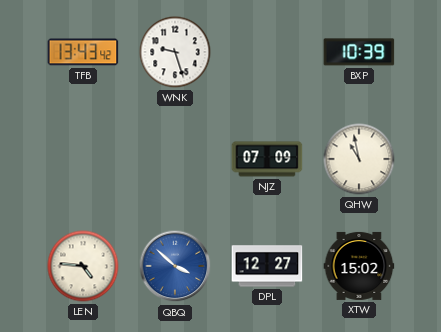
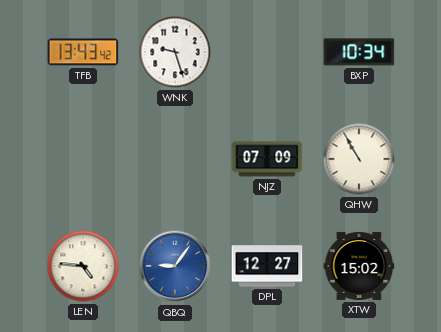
BXP: 10:39 -> 10:34
QHW: 10:58 -> 10:55
QBQ: 3:52 -> 9:06
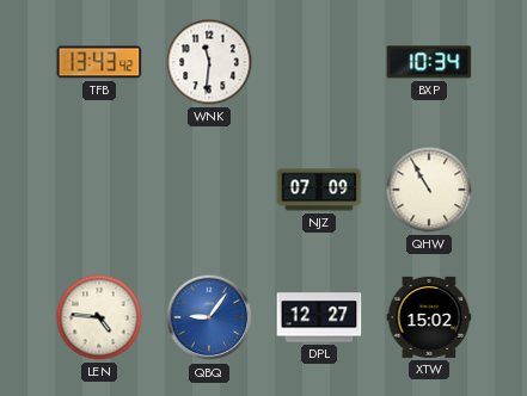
WNK: 9:27 -> 11:31
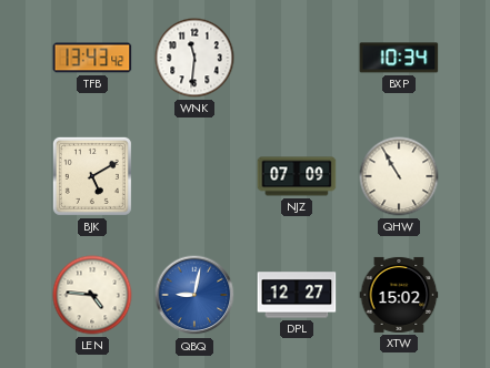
BJK: none -> 5:10
QBQ: 9:06 -> 9:02
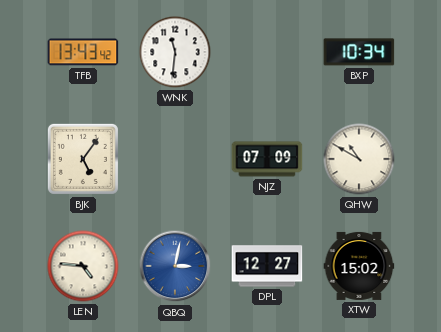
BJK: 5:10 -> 5:06
QHW: 10:55 -> 10:50
QBQ: 9:02 -> 3:02
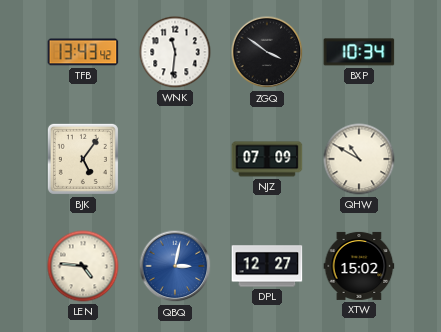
ZGQ: none -> 3:51
